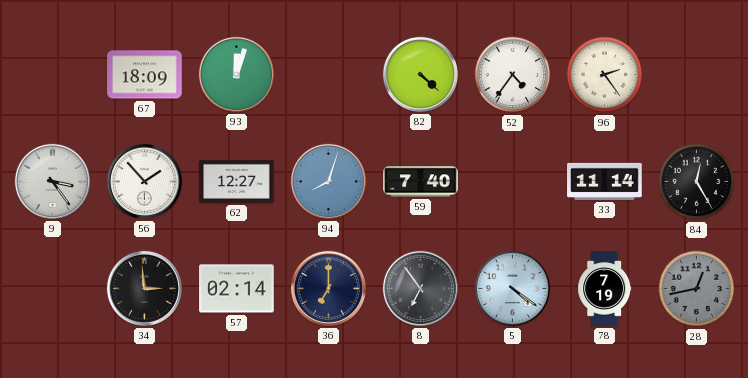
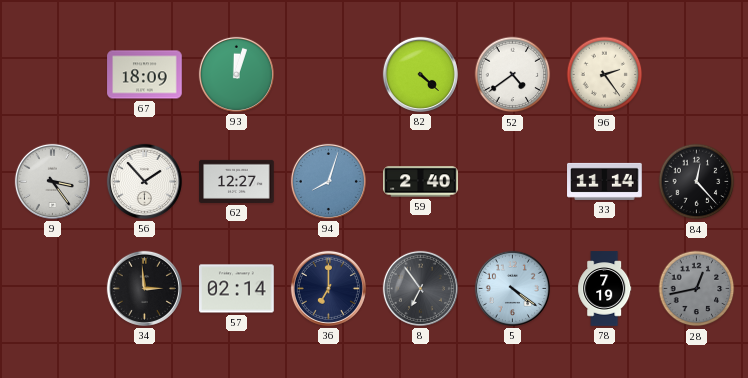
52: 4:36 -> 4:39
59: 7:40 -> 2:40
84: 12:25 -> 12:23
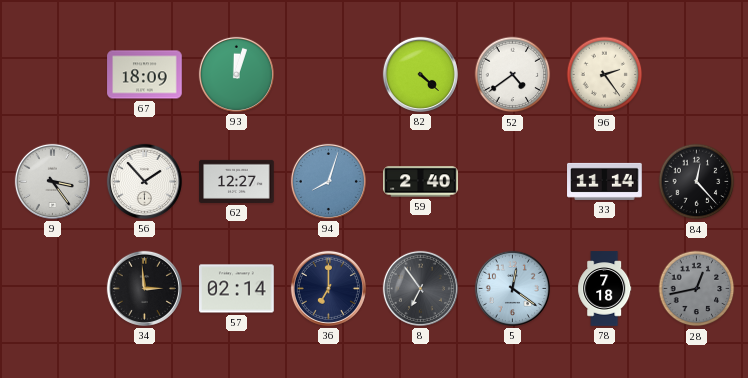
5: 4:21 -> 12:21
78: 7:19 -> 7:18
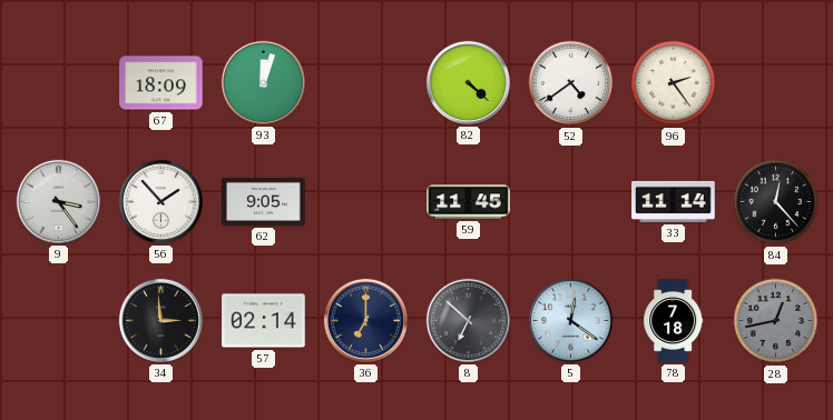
62: 12:27 -> 9:05
94: 8:03 -> none
59: 2:40 -> 11:45
8: 6:54 -> 6:52
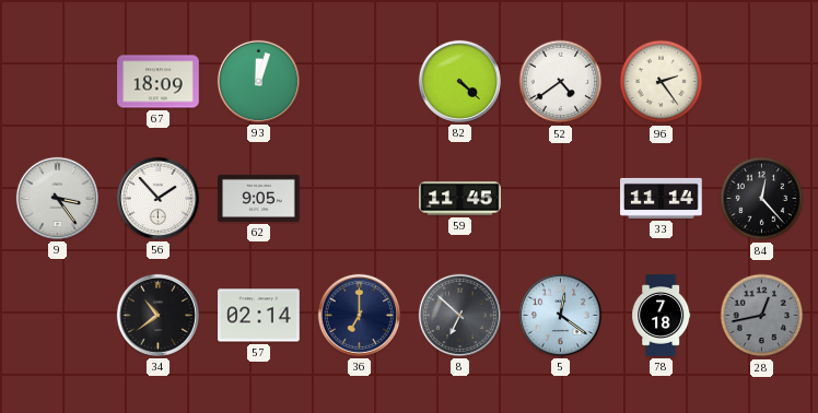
34: 2:59 -> 10:39
